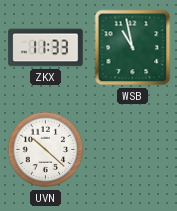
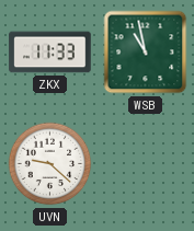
UVN: 10:22 -> 9:22
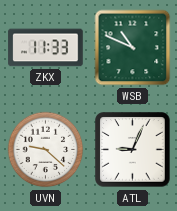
WSB: 10:58 -> 10:49
ATL: none -> 9:04
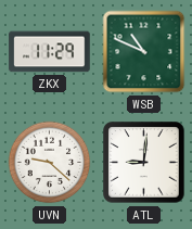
ZKX: 11:33 -> 11:29
ATL: 9:04 -> 9:01
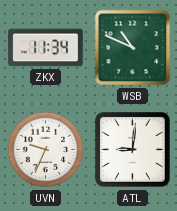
ZKX: 11:29 -> 11:34
UVN: 9:22 -> 9:34
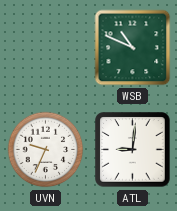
ZKX: 11:34 -> none
